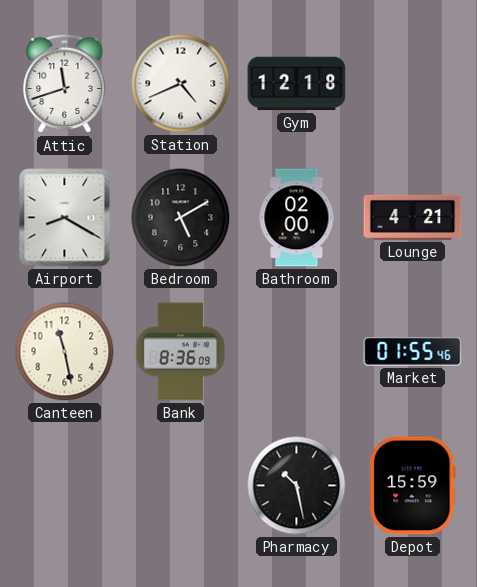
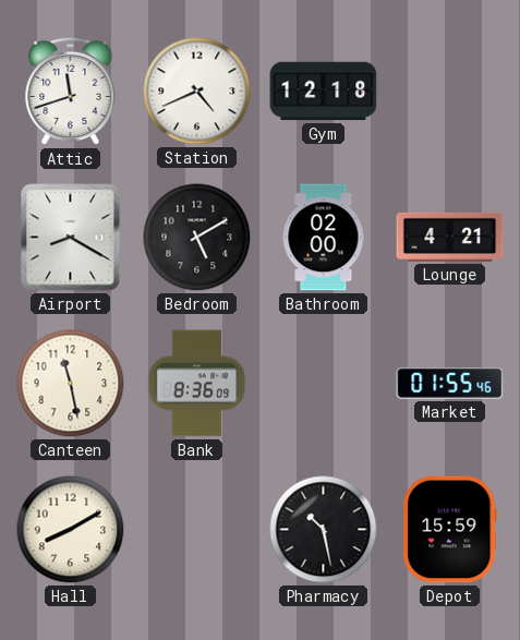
Hall: none -> 8:10
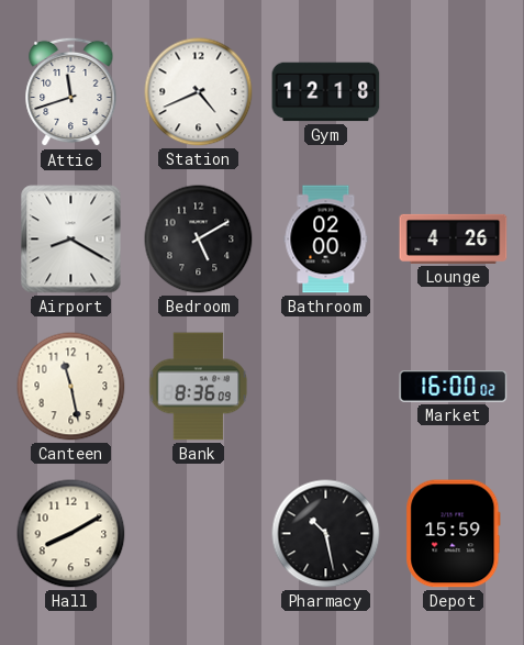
Lounge: 4:21 -> 4:26
Market: 01:55 -> 16:00
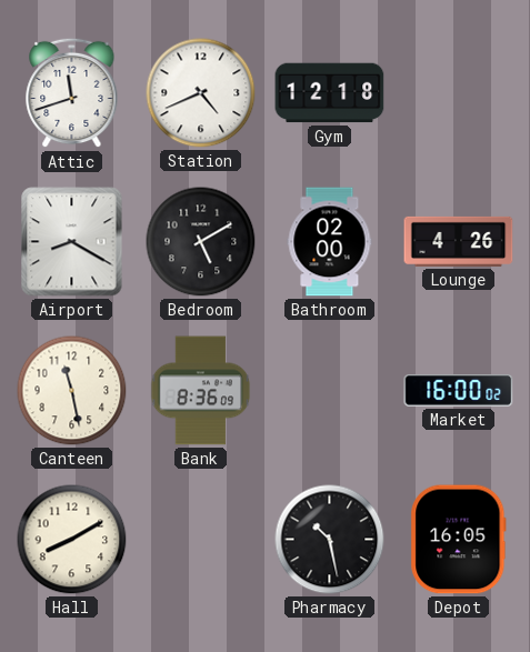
Depot: 15:59 -> 16:05
